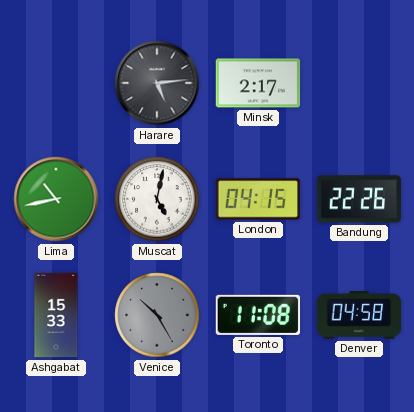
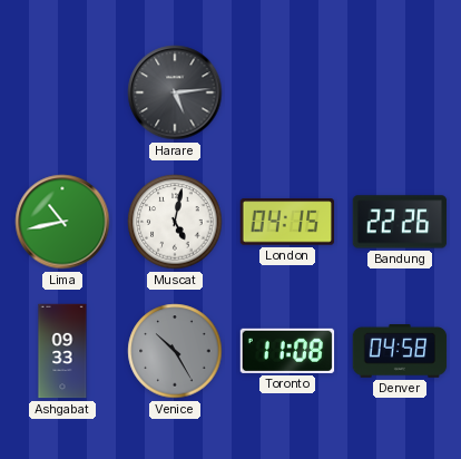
Minsk: 2:17 -> none
Ashgabat: 15:33 -> 09:33
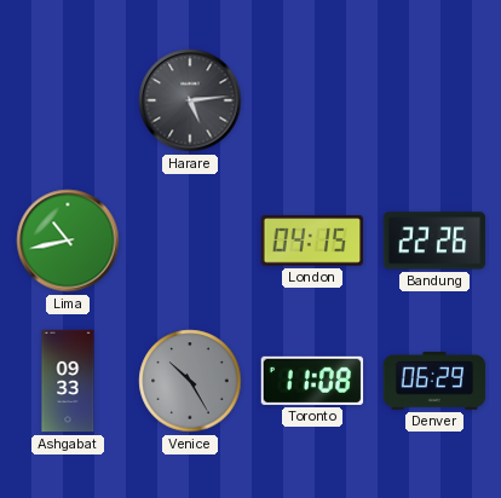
Muscat: 5:02 -> none
Denver: 04:58 -> 06:29
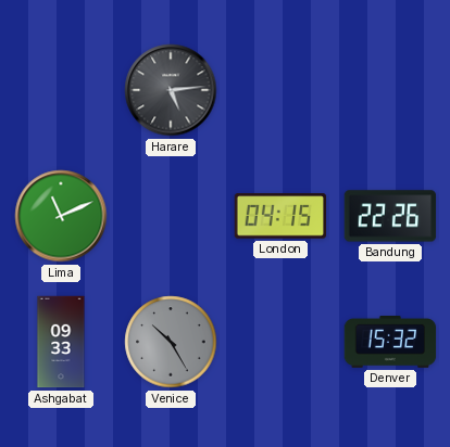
Lima: 10:43 -> 11:11
Toronto: 11:08 -> none
Denver: 06:29 -> 15:32
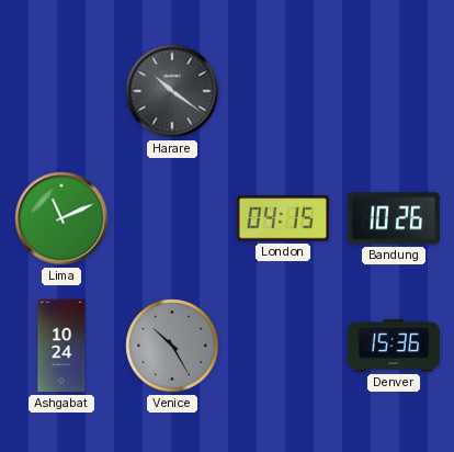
Harare: 5:14 -> 10:21
Bandung: 22:26 -> 10:26
Ashgabat: 09:33 -> 10:24
Denver: 15:32 -> 15:36
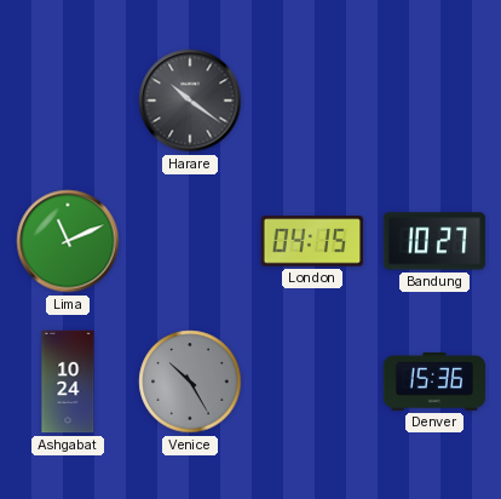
Bandung: 10:26 -> 10:27
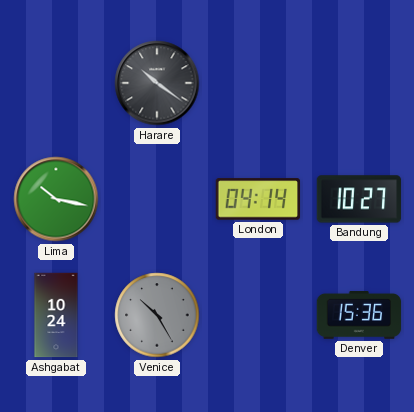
Lima: 11:11 -> 10:17
London: 04:15 -> 04:14
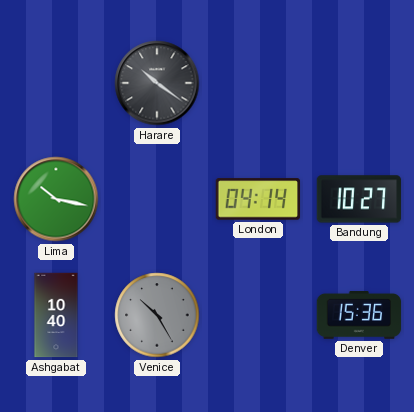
Ashgabat: 10:24 -> 10:40
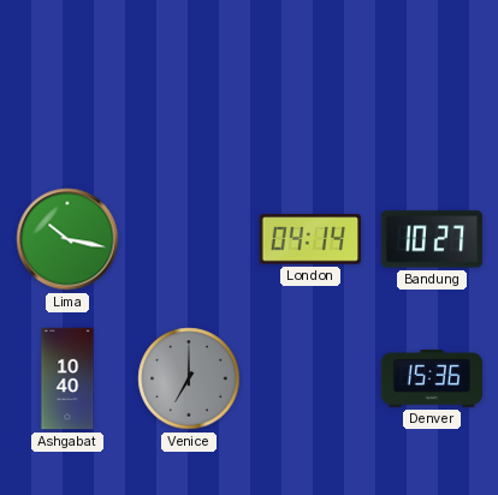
Harare: 10:21 -> none
Venice: 10:25 -> 7:00
